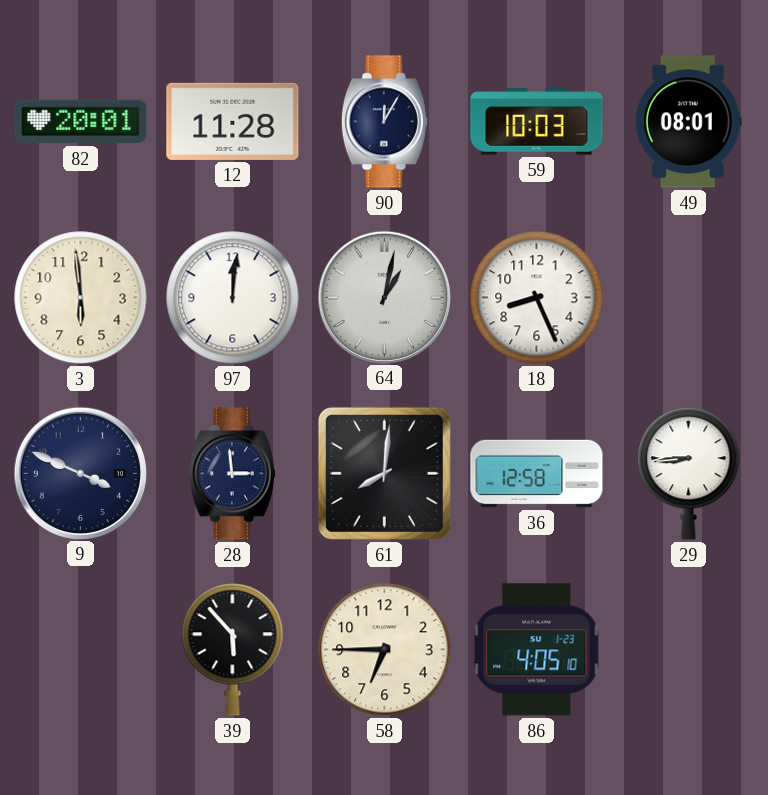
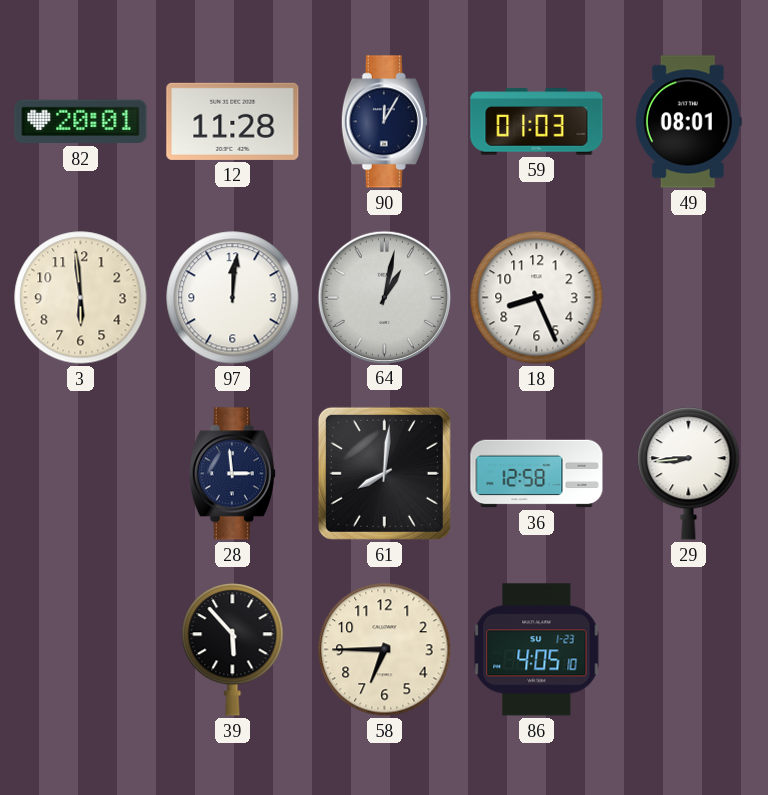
59: 10:03 -> 01:03
9: 3:49 -> none
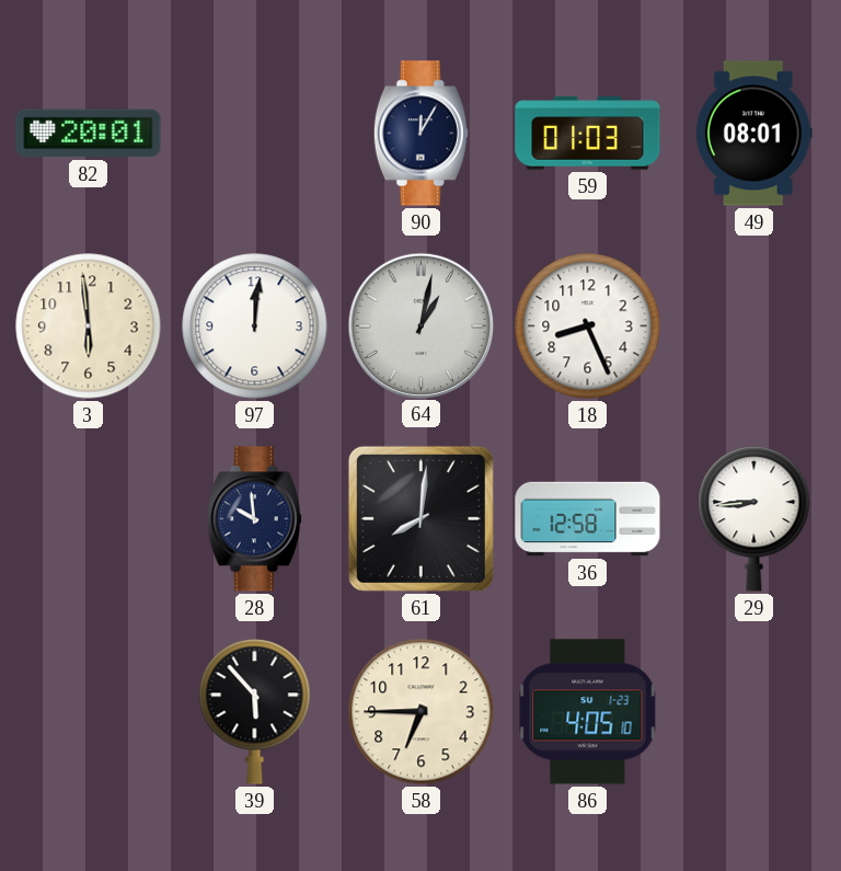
12: 11:28 -> none
28: 2:59 -> 9:59
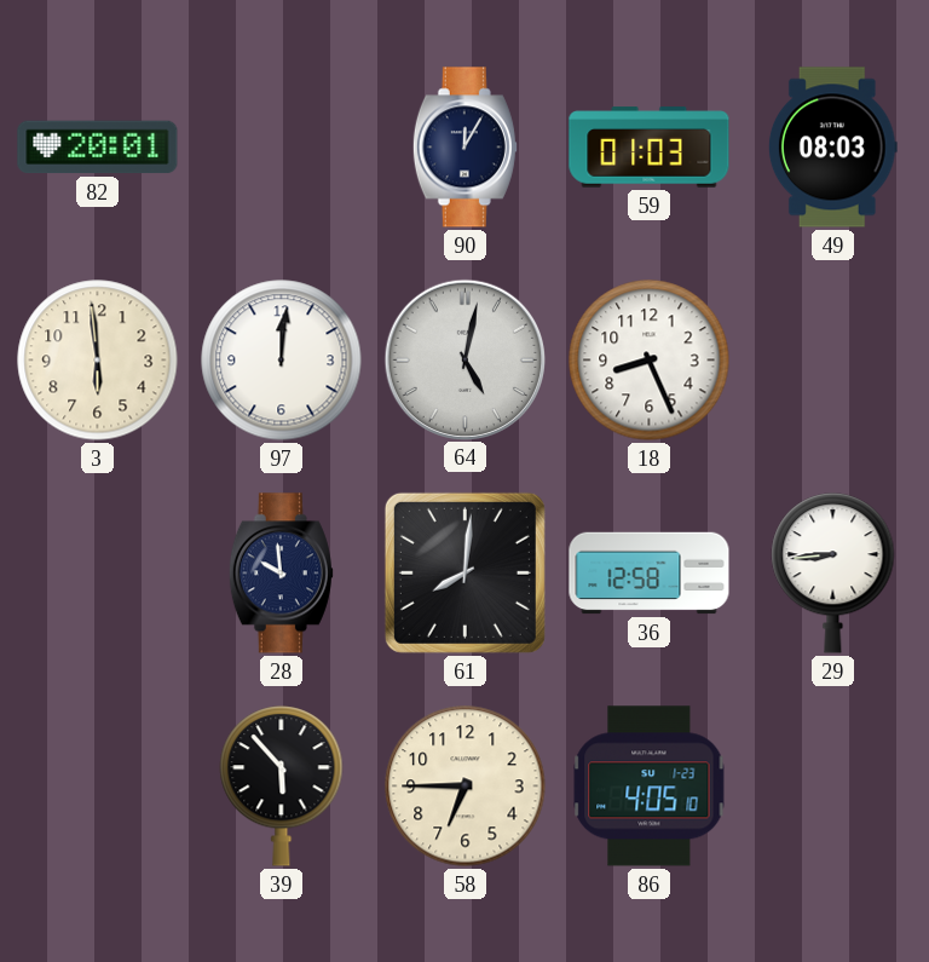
49: 08:01 -> 08:03
64: 1:02 -> 5:02
